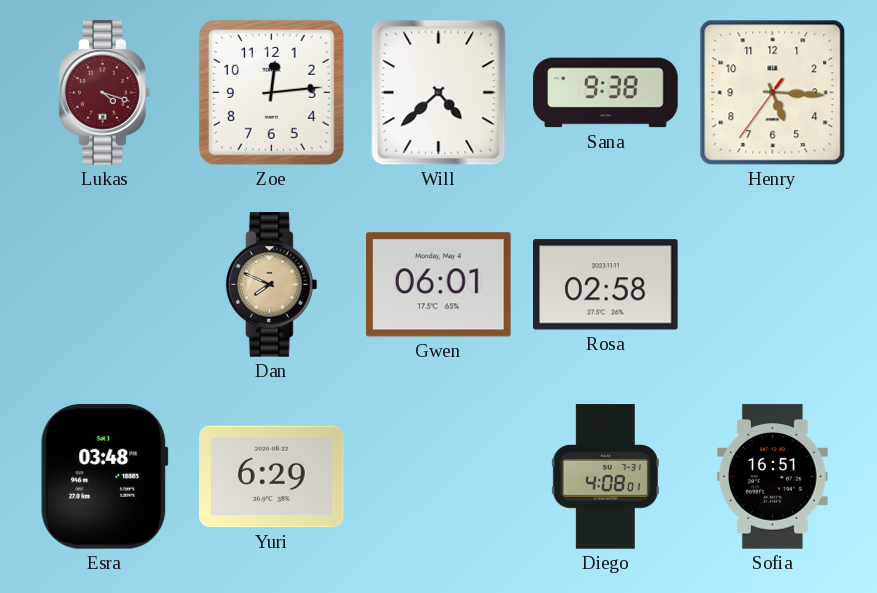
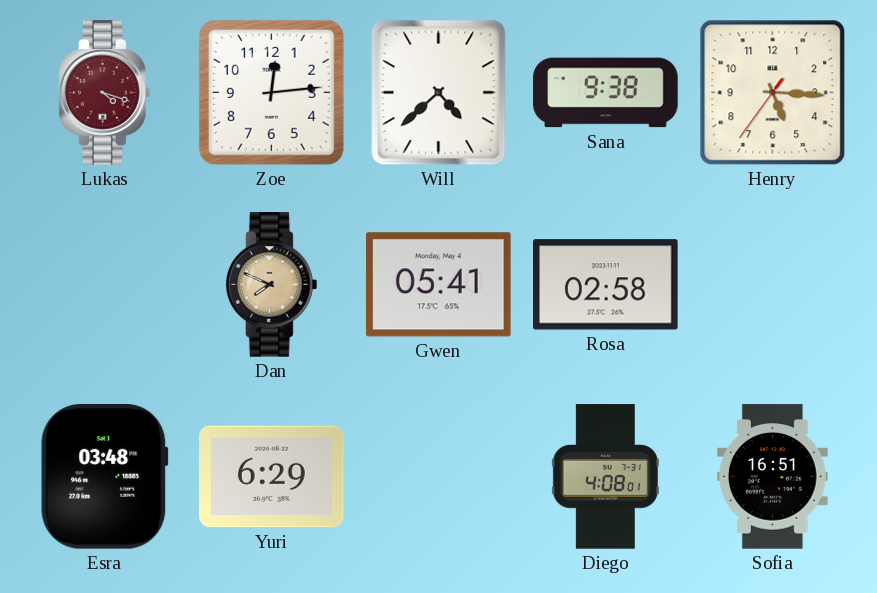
Gwen: 06:01 -> 05:41
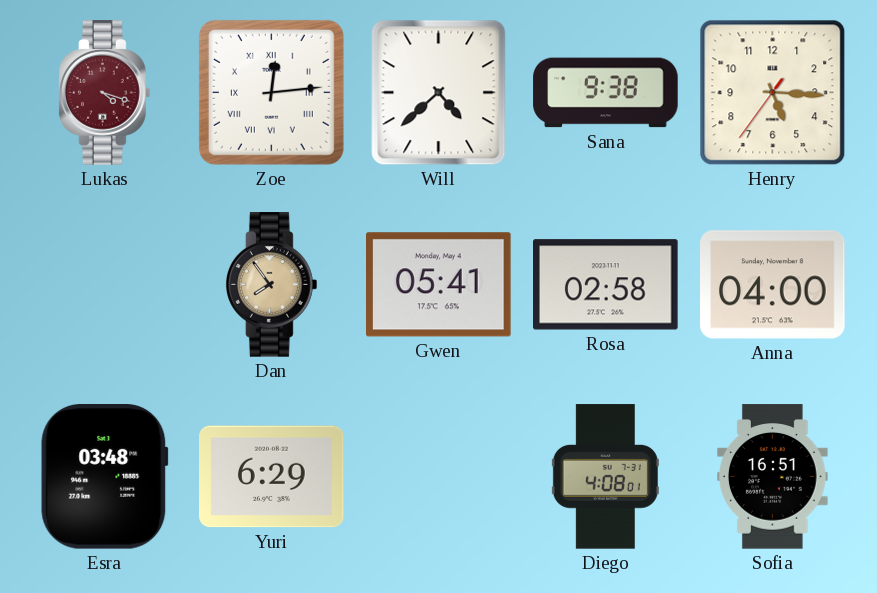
Zoe numerals: Arabic -> Roman
Dan: 7:49 -> 7:54
Anna: none -> 04:00
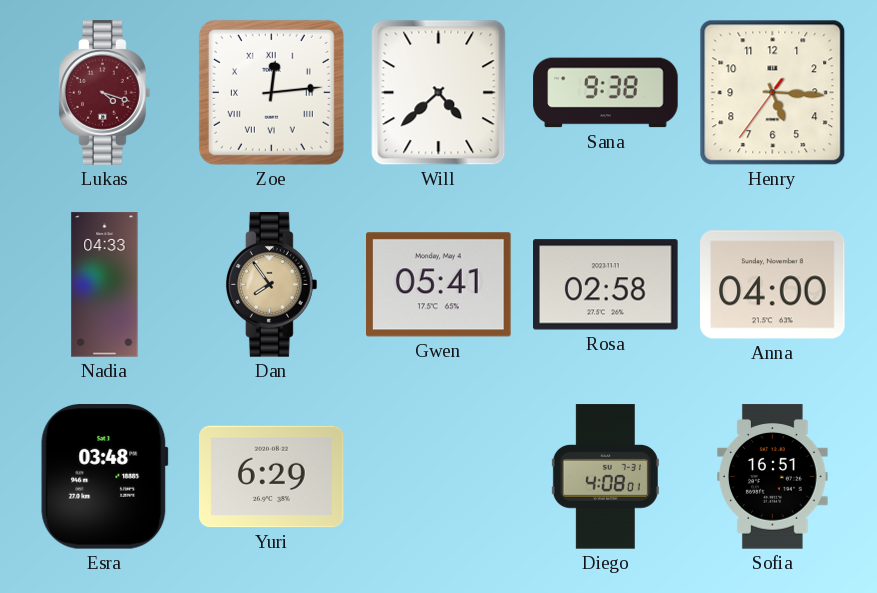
Nadia: none -> 04:33
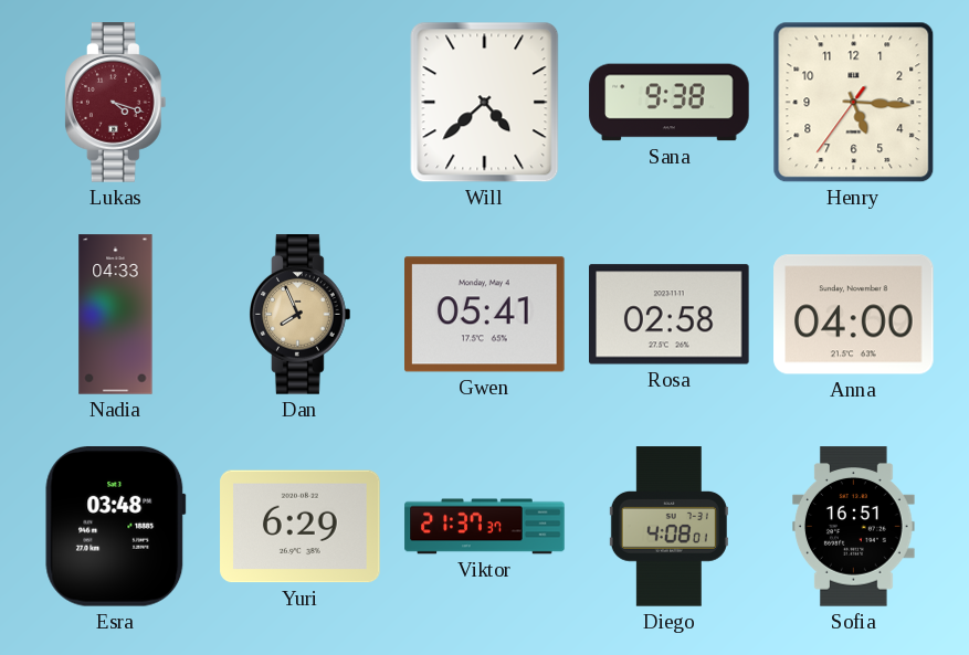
Zoe: 12:14 -> none
Dan: 7:54 -> 7:56
Viktor: none -> 21:37
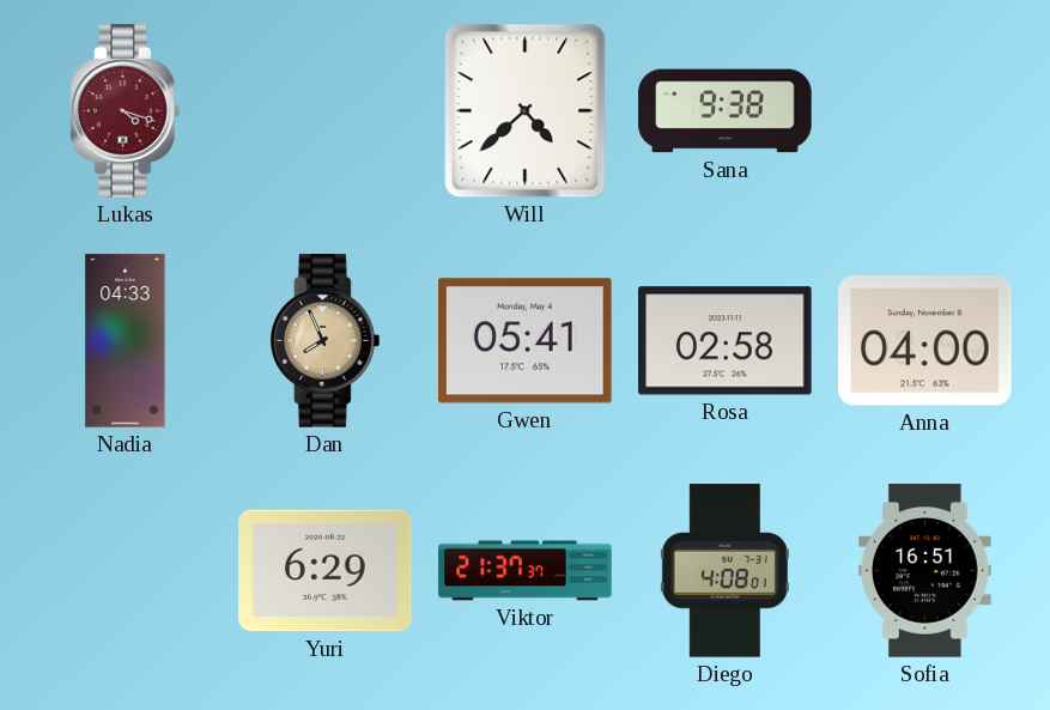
Henry: 5:15 -> none
Esra: 03:48 -> none
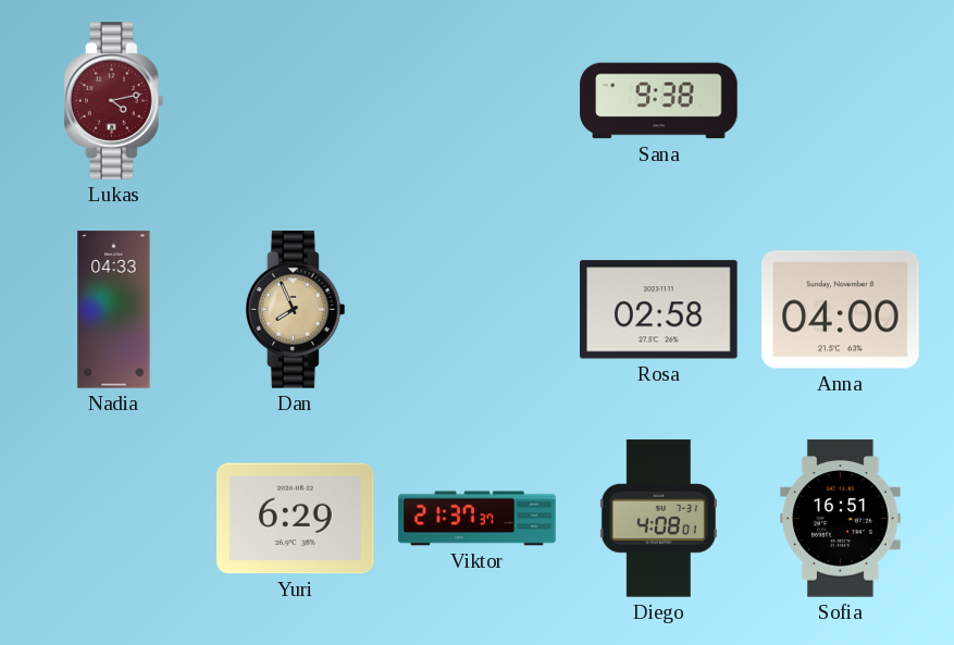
Lukas: 4:18 -> 4:13
Will: 4:38 -> none
Gwen: 05:41 -> none
